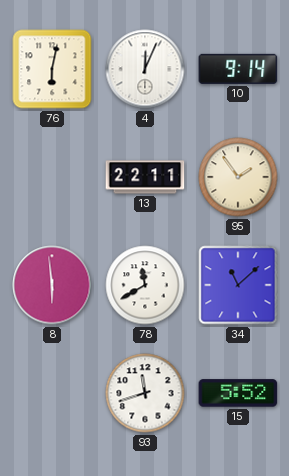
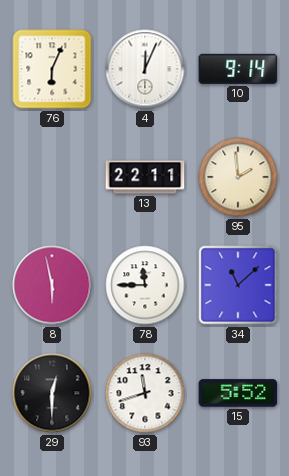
76: 6:02 -> 6:04
95: 1:54 -> 1:59
8: 5:59 -> 5:58
78: 11:40 -> 11:45
29: none -> 12:30
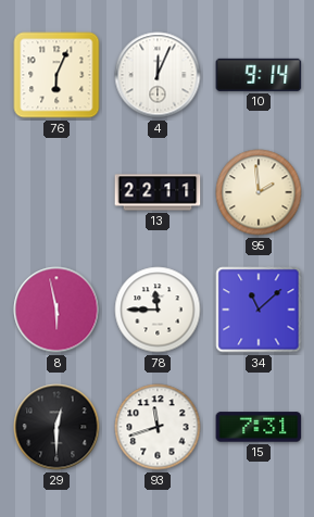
15: 5:52 -> 7:31
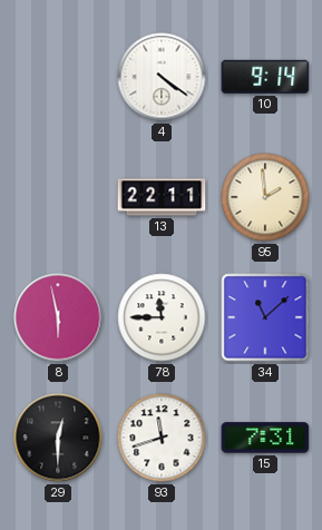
76: 6:04 -> none
4: 12:04 -> 4:21
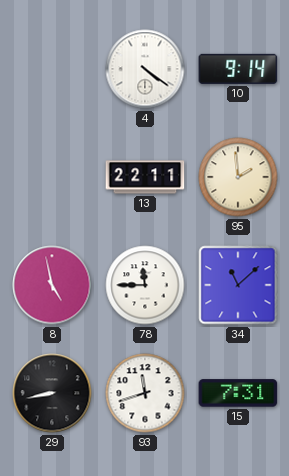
8: 5:58 -> 4:58
29: 12:30 -> 8:43
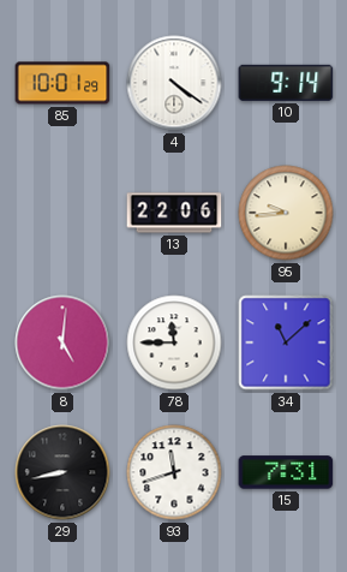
85: none -> 10:01
13: 22:11 -> 22:06
95: 1:59 -> 9:44
8: 4:58 -> 5:01
